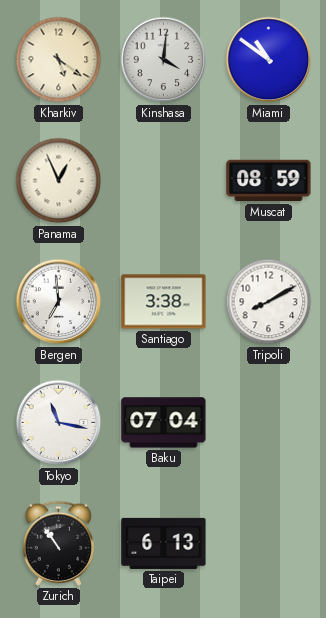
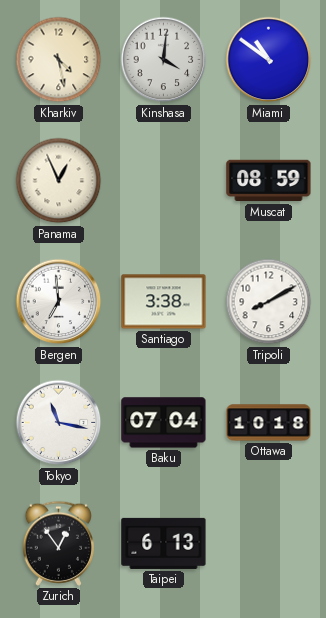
Kharkiv: 5:21 -> 4:28
Ottawa: none -> 10:18
Zurich: 10:54 -> 12:54
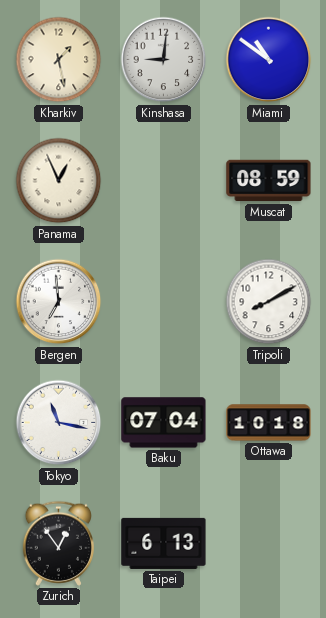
Kharkiv: 4:28 -> 1:28
Kinshasa: 4:01 -> 9:01
Santiago: 3:38 -> none
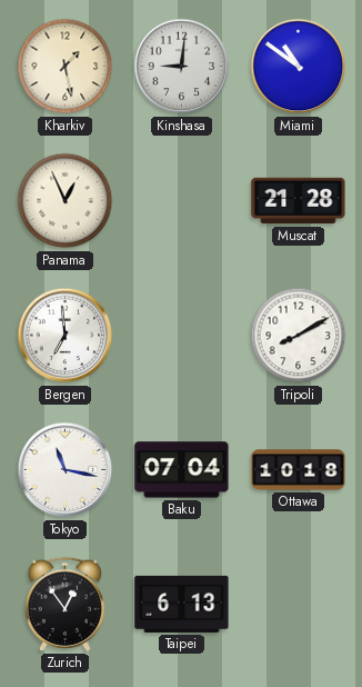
Muscat: 08:59 -> 21:28
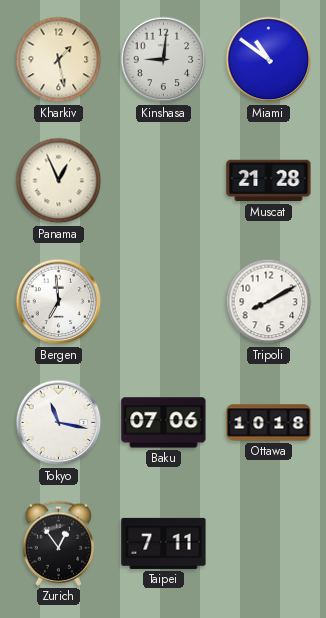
Baku: 07:04 -> 07:06
Taipei: 6:13 -> 7:11
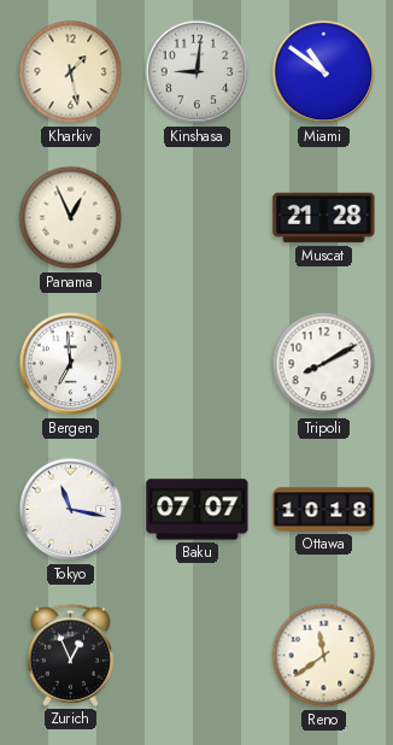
Baku: 07:06 -> 07:07
Zurich: 12:54 -> 12:56
Taipei: 7:11 -> none
Reno: none -> 11:39
